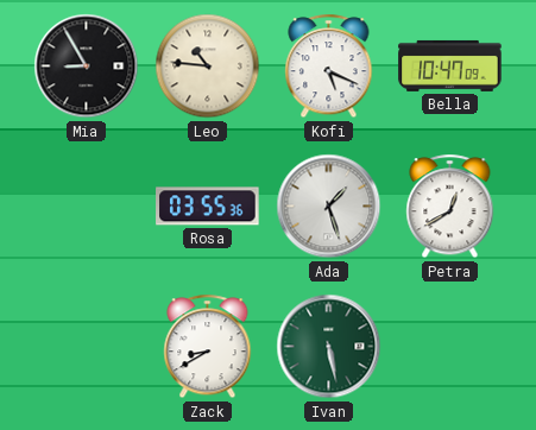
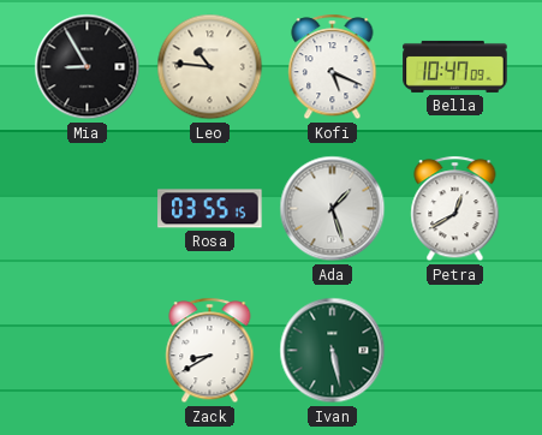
Rosa: 03:55:36 -> 03:55:15
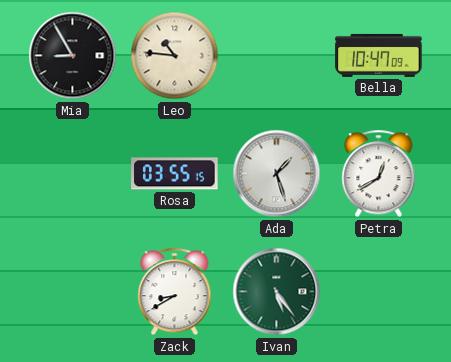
Kofi: 5:19 -> none
Ivan: 5:28 -> 5:24
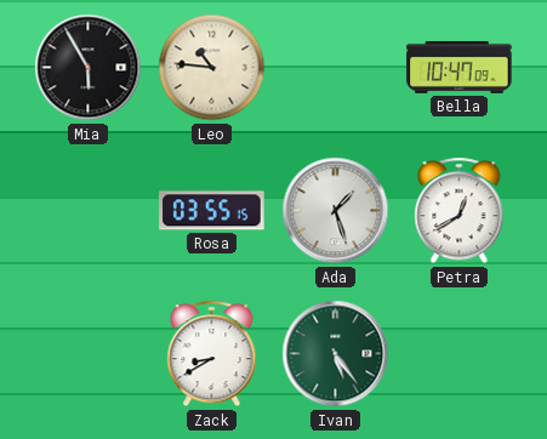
Mia: 8:55 -> 5:55
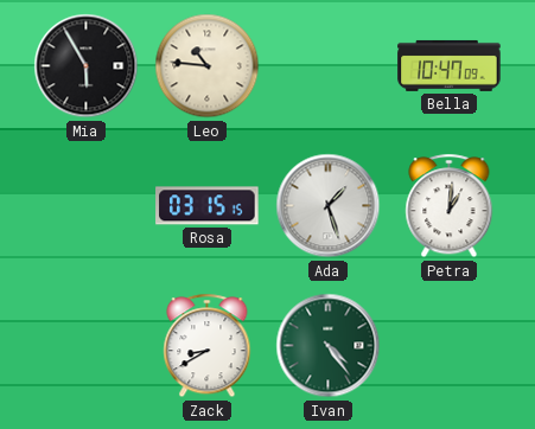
Rosa: 03:55 -> 03:15
Petra: 12:40 -> 1:01
Ivan: 5:24 -> 4:24
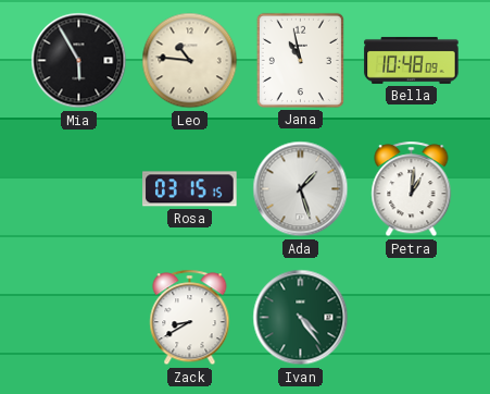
Jana: none -> 10:58
Bella: 10:47 -> 10:48
